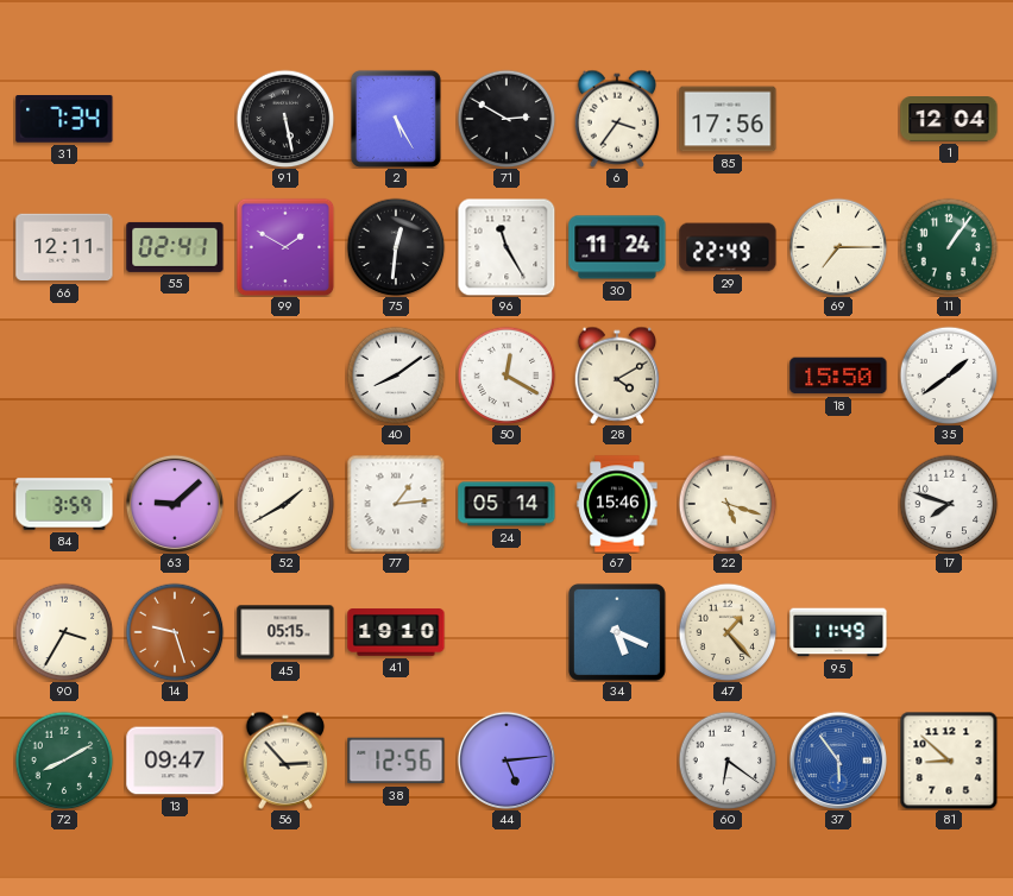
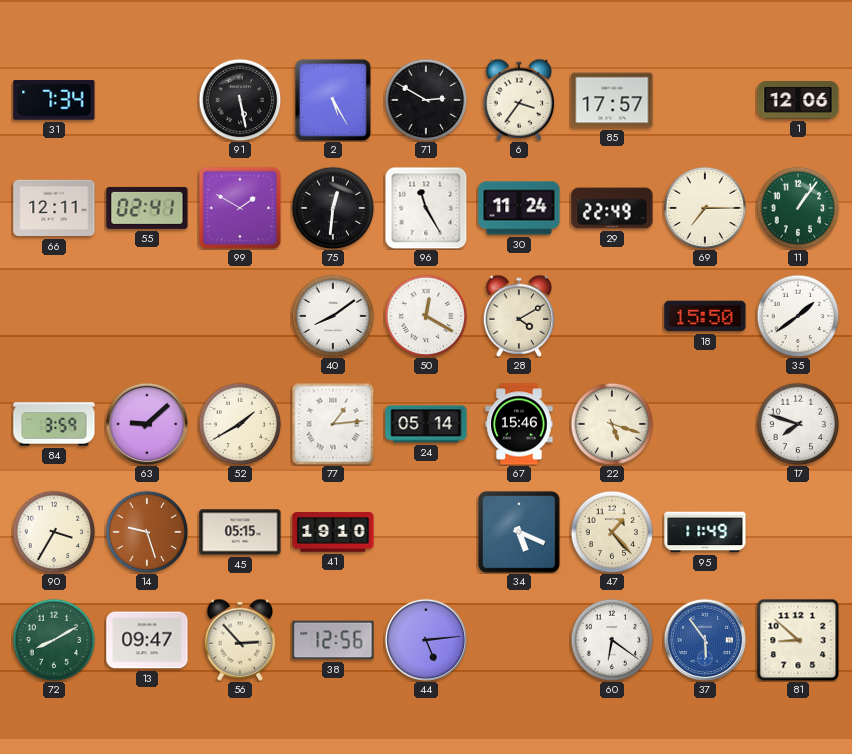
85: 17:56 -> 17:57
1: 12:04 -> 12:06
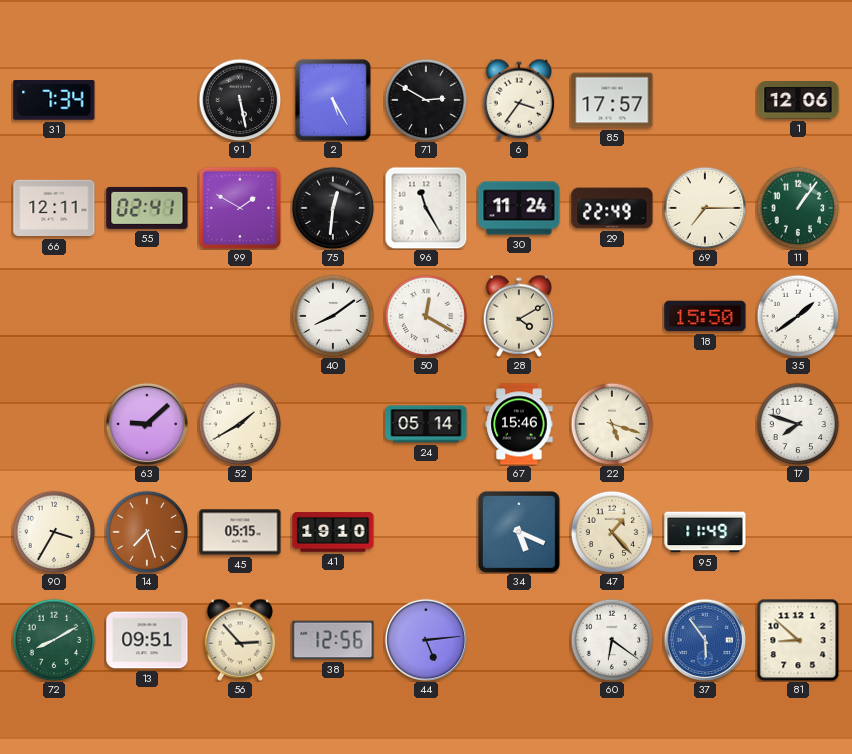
84: 3:59 -> none
77: 1:14 -> none
14: 9:27 -> 7:27
13: 09:47 -> 09:51
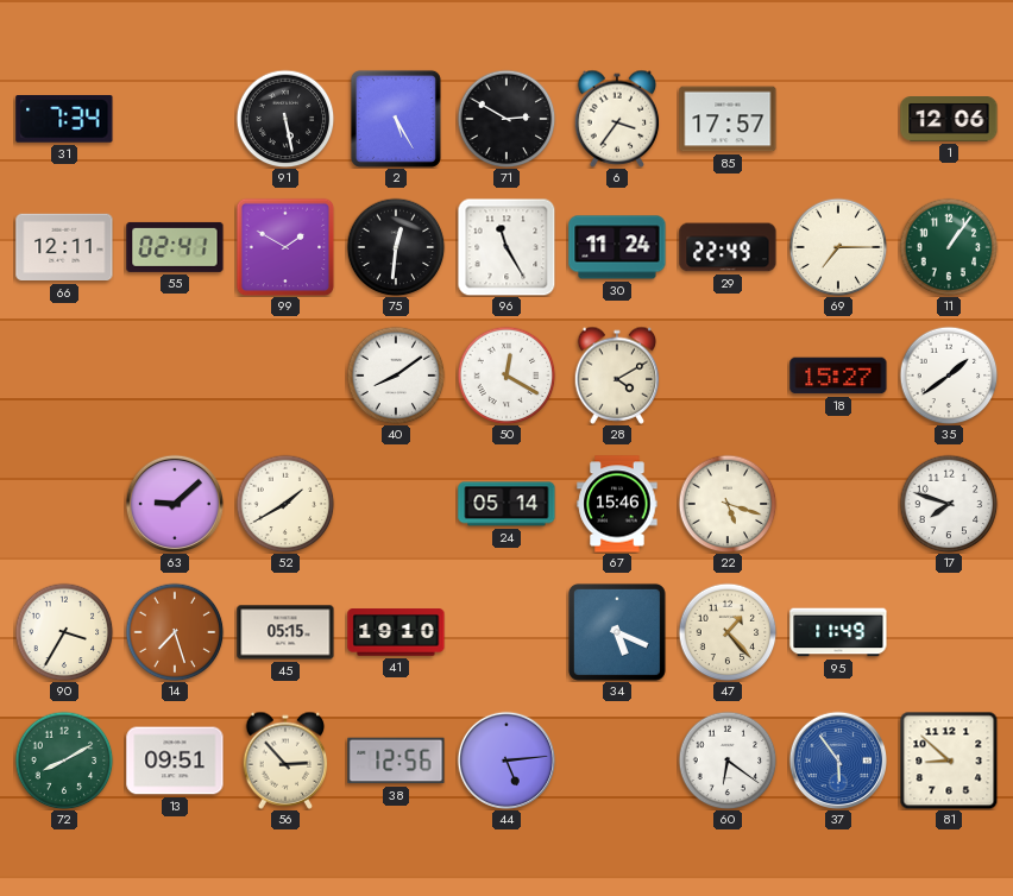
18: 15:50 -> 15:27
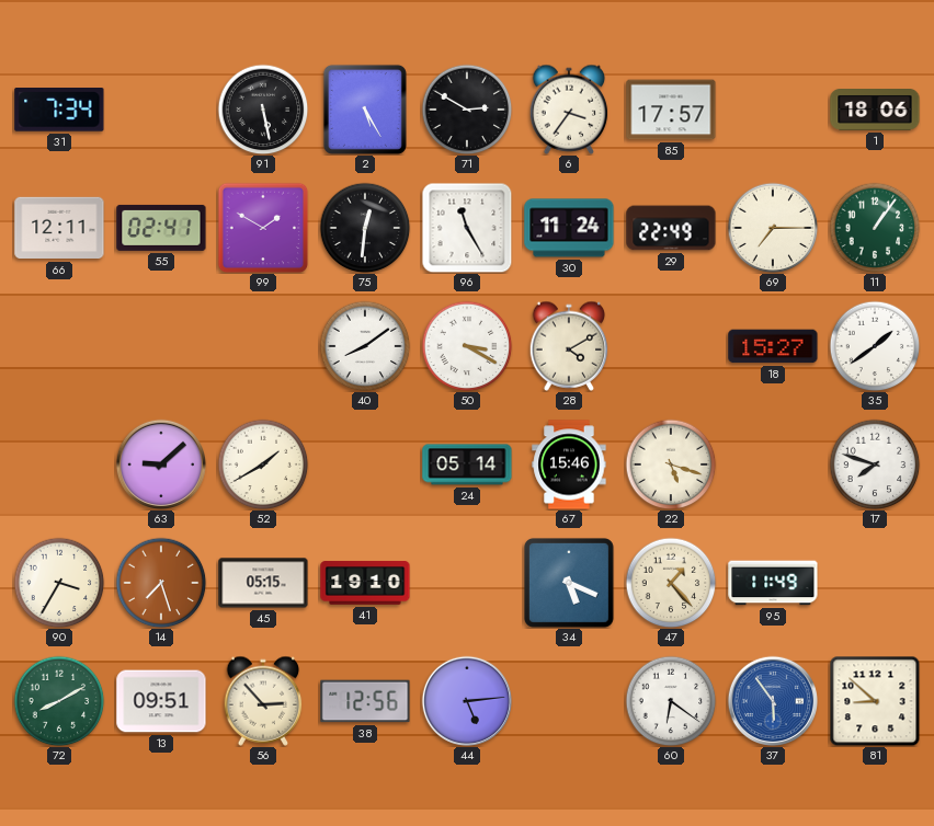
1: 12:06 -> 18:06
50: 12:20 -> 3:20
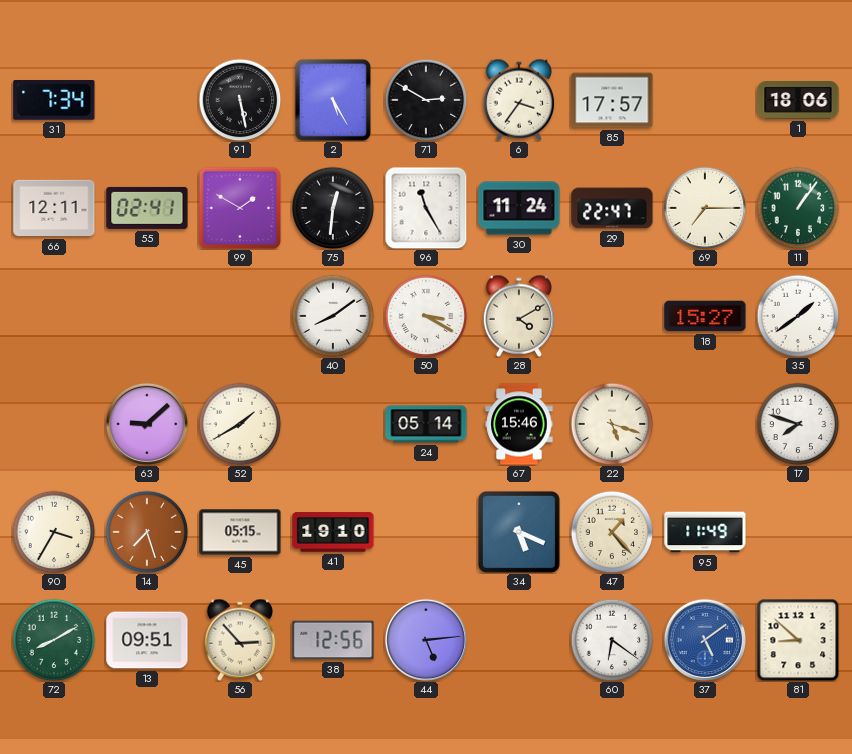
29: 22:49 -> 22:47
37: 5:54 -> 5:09
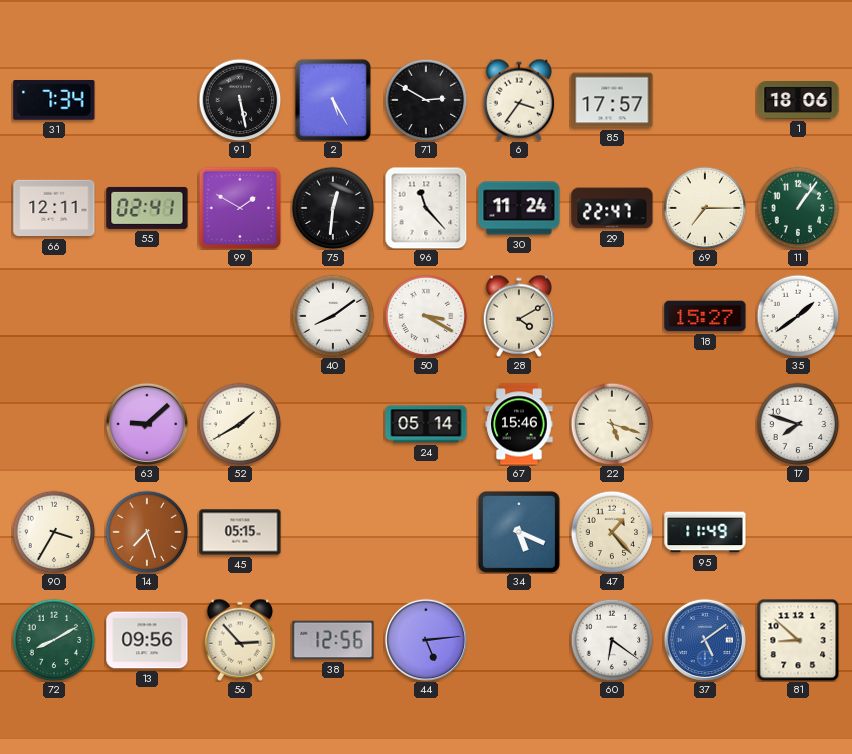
96: 11:25 -> 11:23
41: 19:10 -> none
13: 09:51 -> 09:56
